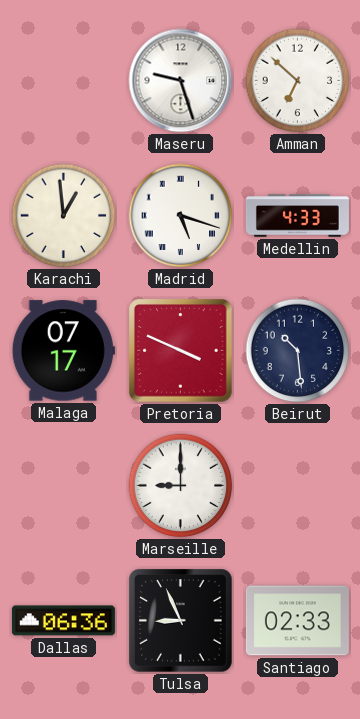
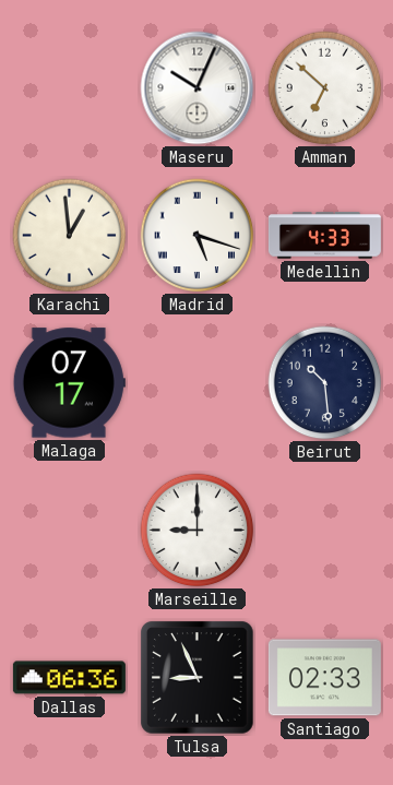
Maseru: 9:27 -> 10:04
Pretoria: 3:49 -> none
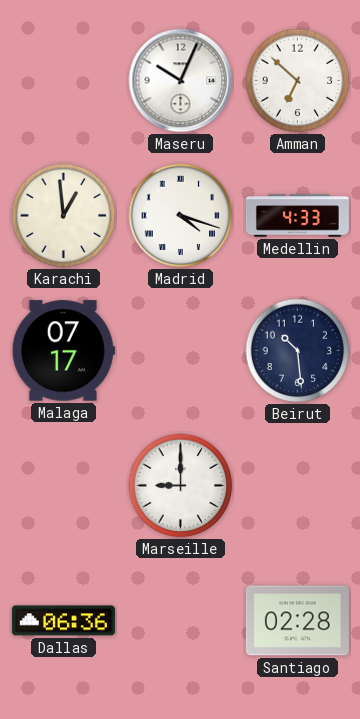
Madrid: 5:18 -> 4:18
Tulsa: 8:56 -> none
Santiago: 02:33 -> 02:28
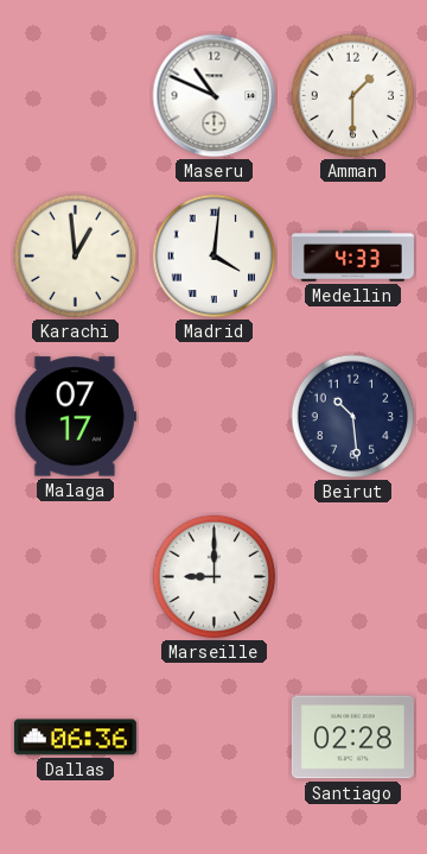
Maseru: 10:04 -> 10:49
Amman: 6:52 -> 1:30
Madrid: 4:18 -> 4:01
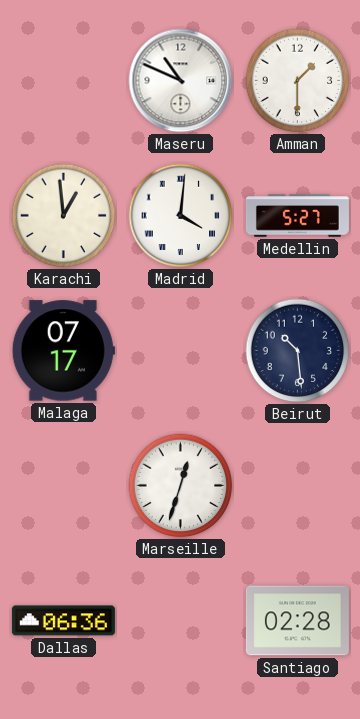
Medellin: 4:33 -> 5:27
Marseille: 9:00 -> 12:33
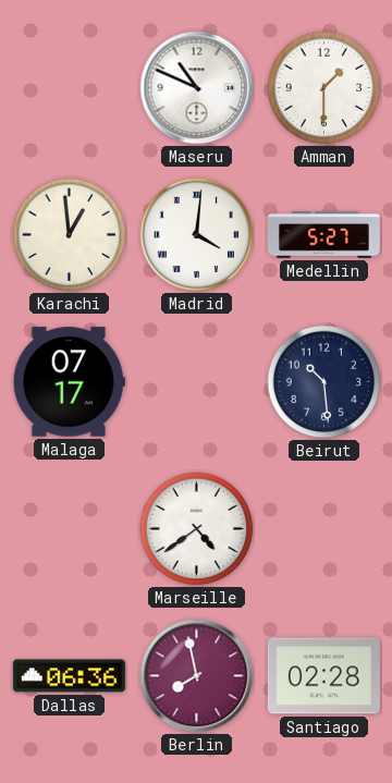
Marseille: 12:33 -> 4:39
Berlin: none -> 7:58
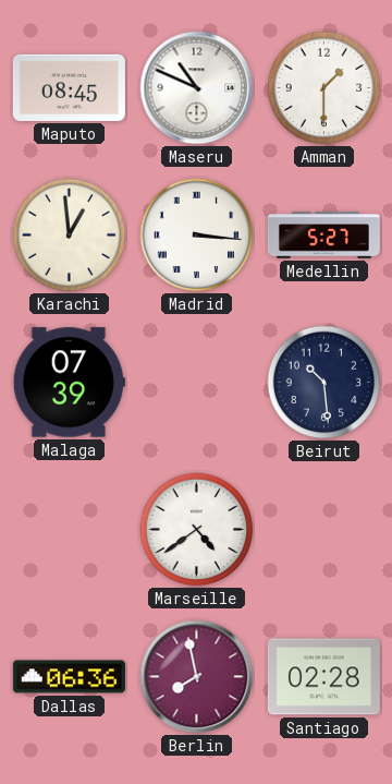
Maputo: none -> 08:45
Madrid: 4:01 -> 3:16
Malaga: 07:17 -> 07:39
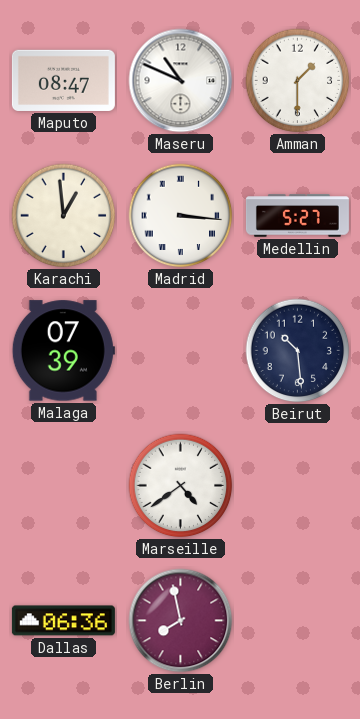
Maputo: 08:45 -> 08:47
Santiago: 02:28 -> none
